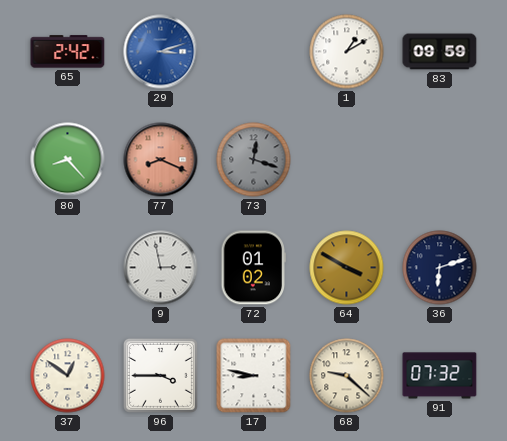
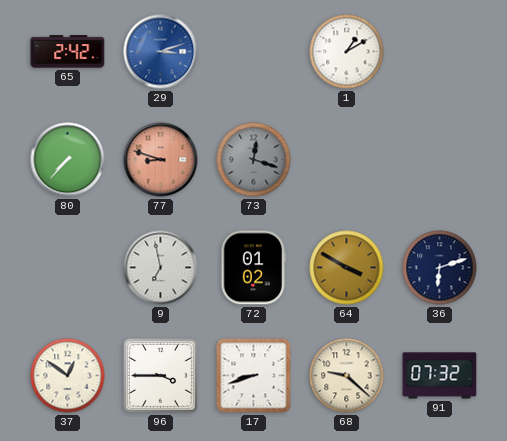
83: 09:59 -> none
80: 8:23 -> 7:37
77: 8:19 -> 8:48
9: 2:58 -> 6:58
17: 8:47 -> 8:42
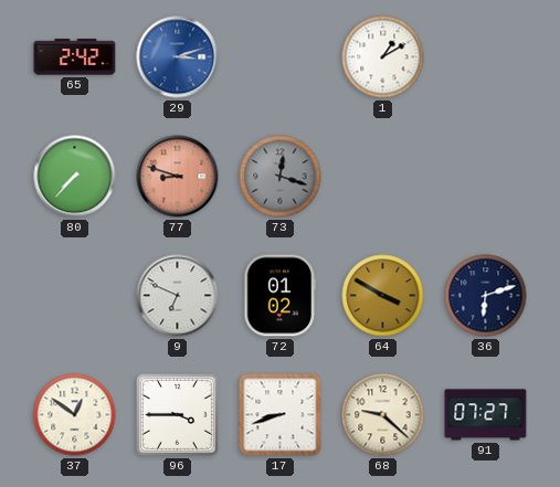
9: 6:58 -> 6:49
91: 07:32 -> 07:27
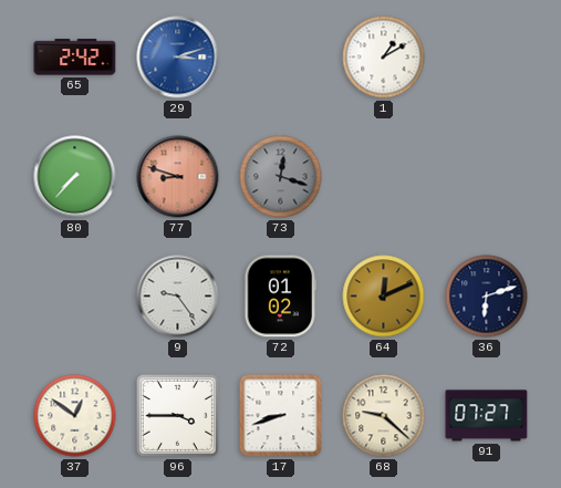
9: 6:49 -> 9:24
64: 3:50 -> 12:11
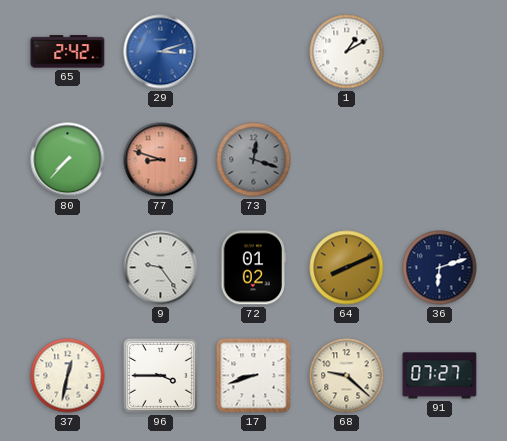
64: 12:11 -> 8:11
37: 12:51 -> 12:32
